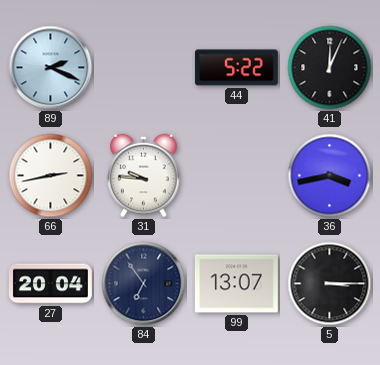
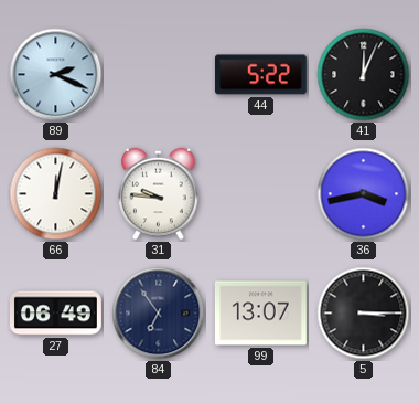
66: 2:43 -> 12:02
27: 20:04 -> 06:49
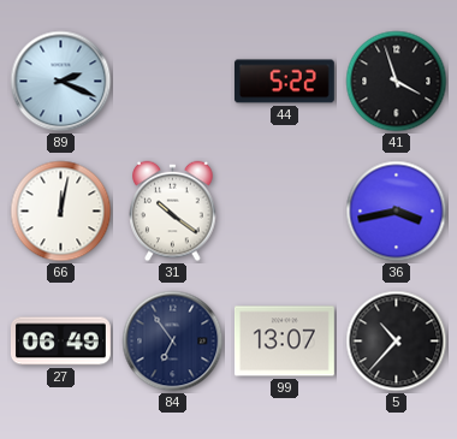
41: 12:04 -> 3:57
31: 9:46 -> 10:21
5: 3:15 -> 10:37
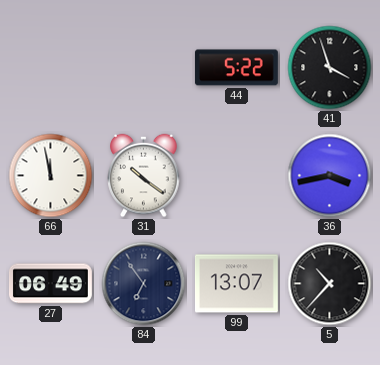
89: 2:19 -> none
66: 12:02 -> 11:58
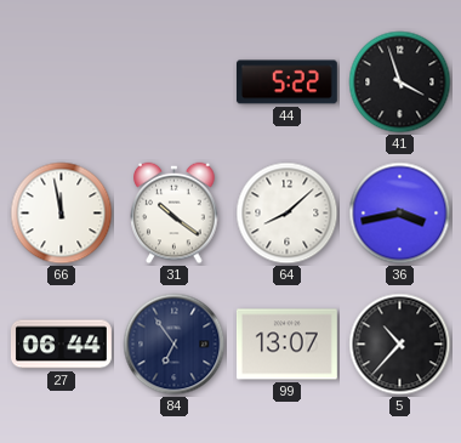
64: none -> 8:08
27: 06:49 -> 06:44
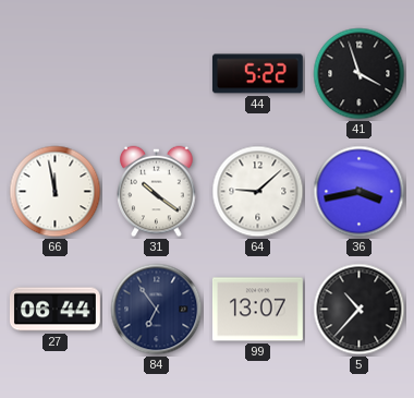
64: 8:08 -> 9:08
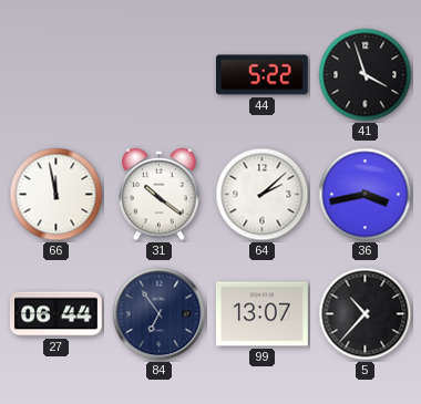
64: 9:08 -> 2:08
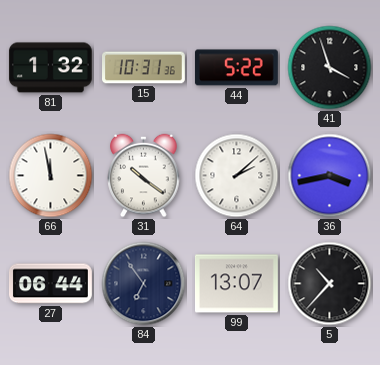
81: none -> 1:32
15: none -> 10:31
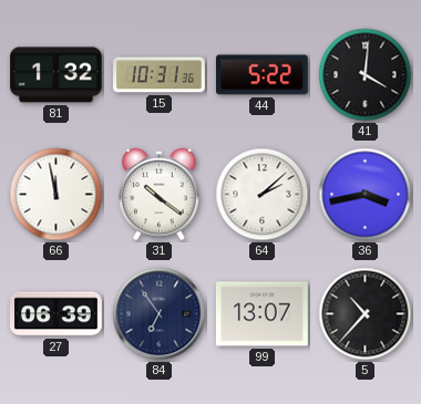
41: 3:57 -> 4:01
27: 06:44 -> 06:39
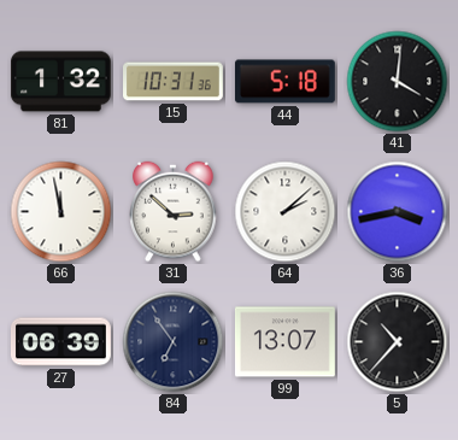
44: 5:22 -> 5:18
31: 10:21 -> 2:52
